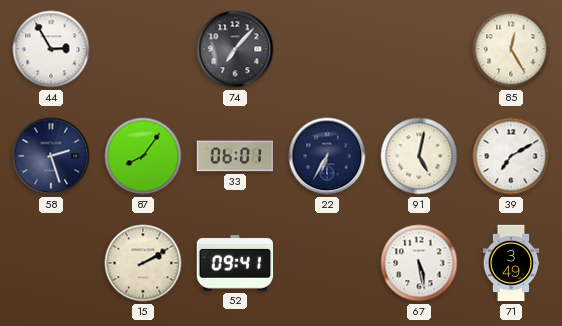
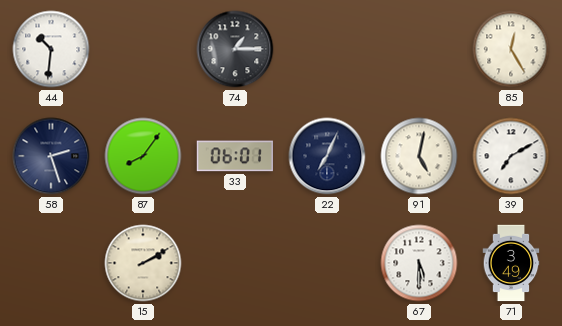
44: 2:55 -> 10:31
74: 7:07 -> 1:15
22: 6:35 -> 7:04
52: 09:41 -> none
67: 5:28 -> 5:30
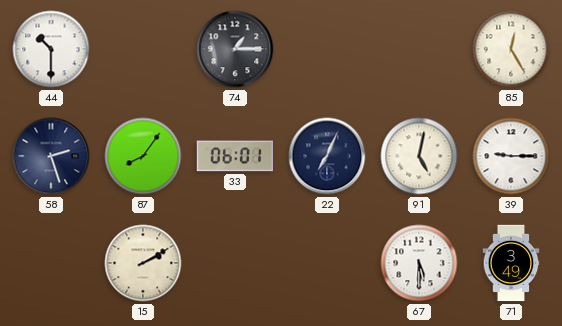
44: 10:31 -> 10:30
39: 7:10 -> 9:15
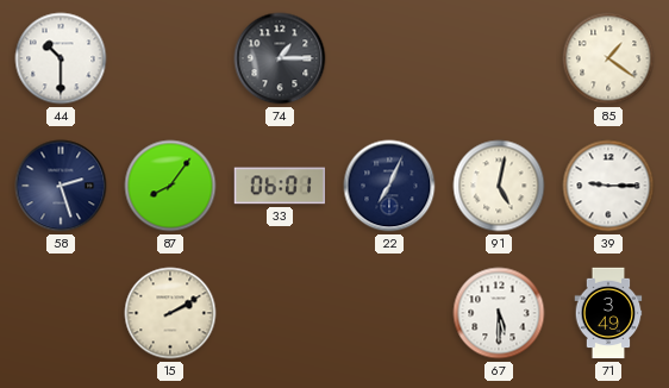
85: 12:25 -> 1:21
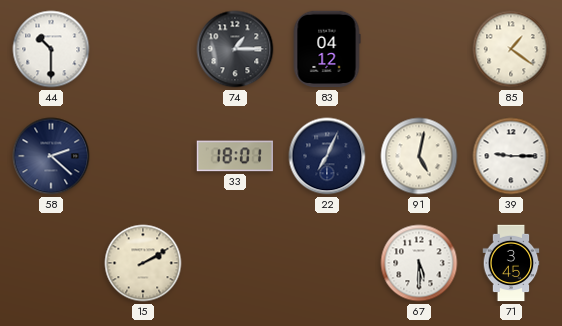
83: none -> 04:12
58: 2:27 -> 2:22
87: 8:06 -> none
33: 06:01 -> 18:01
71: 3:49 -> 3:45
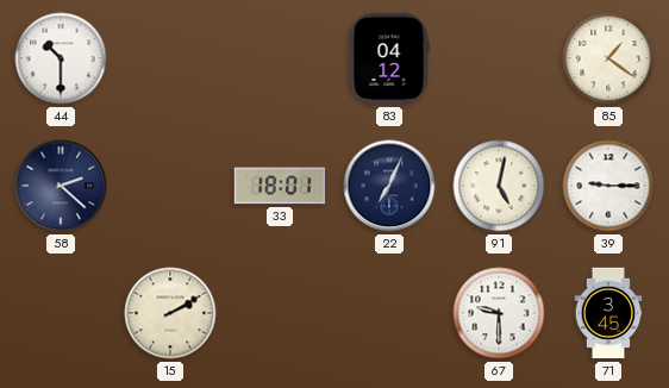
74: 1:15 -> none
67: 5:30 -> 9:30
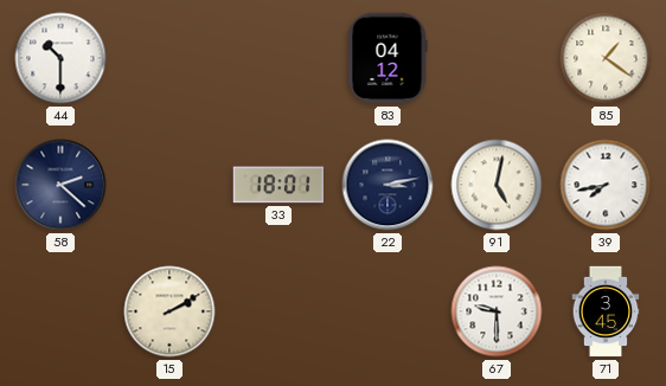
22: 7:04 -> 3:13
39: 9:15 -> 7:43
